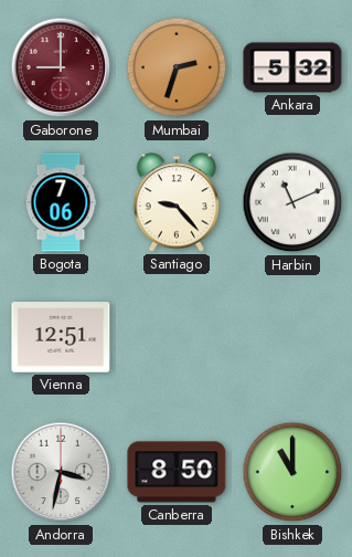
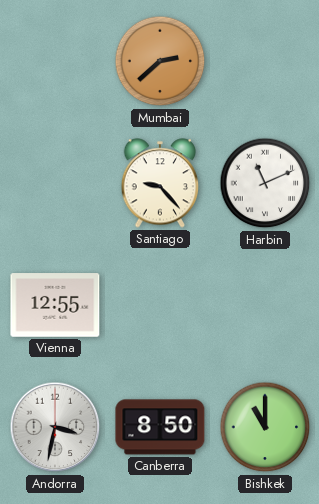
Gaborone: 9:00 -> none
Mumbai: 2:33 -> 2:38
Ankara: 5:32 -> none
Bogota: 7:06 -> none
Vienna: 12:51 -> 12:55
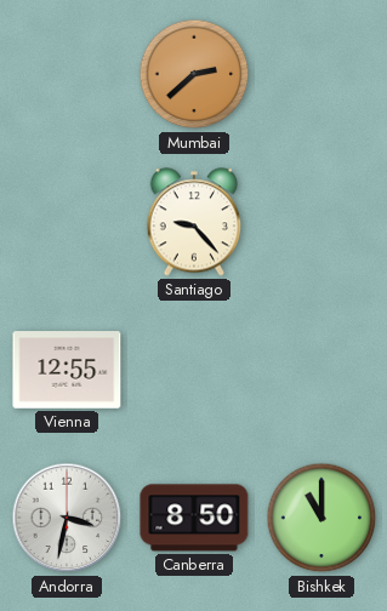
Harbin: 11:11 -> none
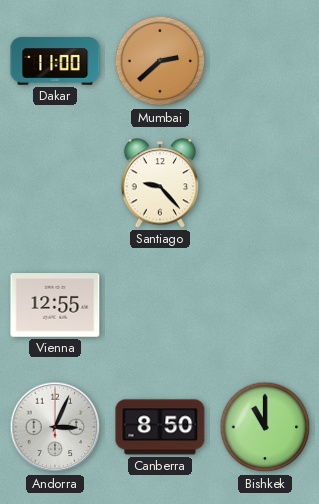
Dakar: none -> 11:00
Andorra: 3:32 -> 3:04
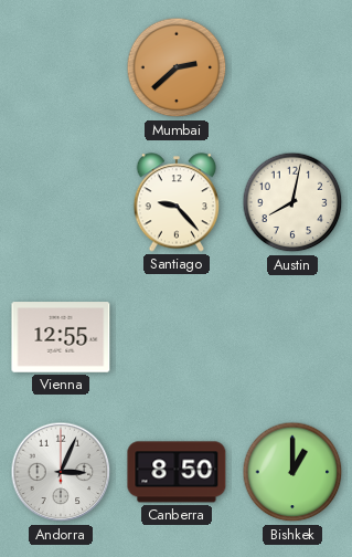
Dakar: 11:00 -> none
Austin: none -> 8:02
Bishkek: 11:00 -> 1:00
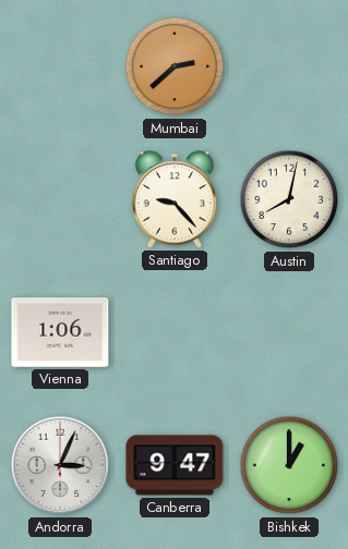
Vienna: 12:55 -> 1:06
Canberra: 8:50 -> 9:47
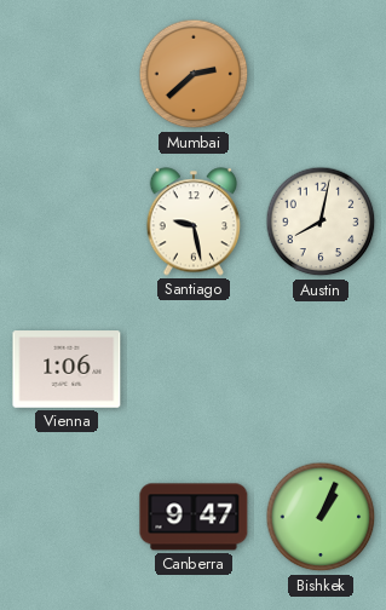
Santiago: 9:23 -> 9:28
Andorra: 3:04 -> none
Bishkek: 1:00 -> 1:04
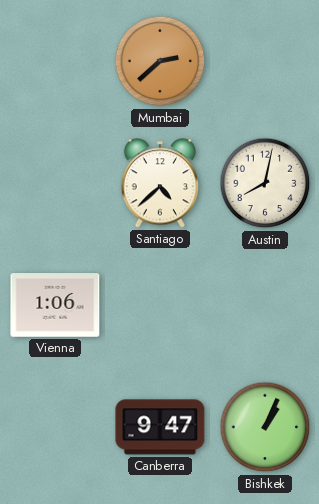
Santiago: 9:28 -> 4:38
